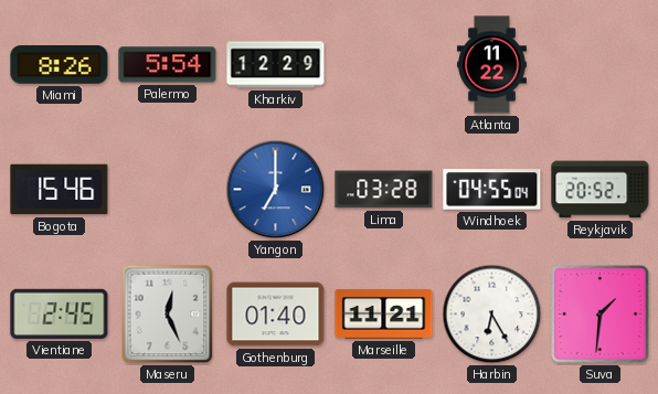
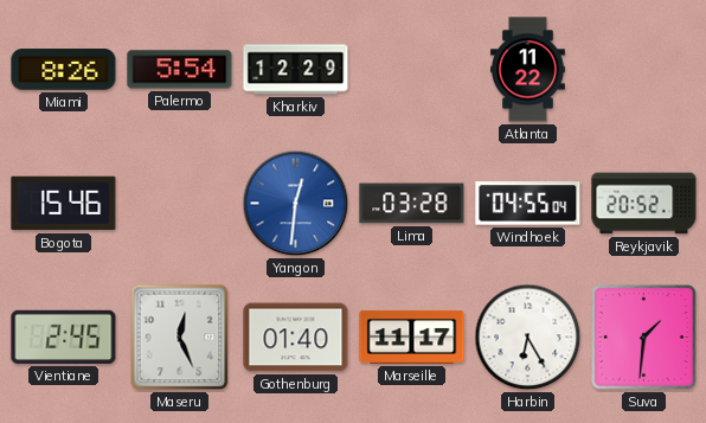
Yangon: 7:00 -> 12:31
Marseille: 11:21 -> 11:17
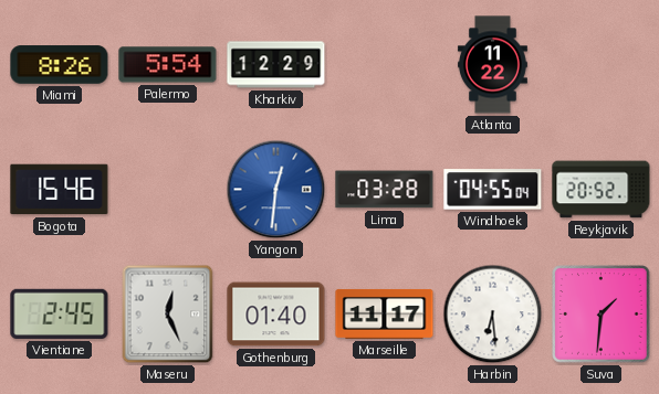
Harbin: 6:25 -> 6:29
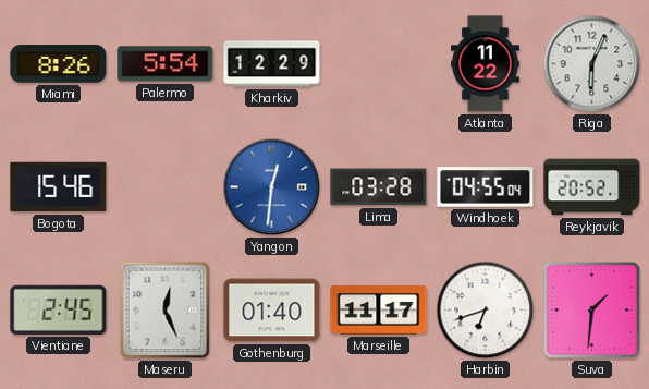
Riga: none -> 6:04
Harbin: 6:29 -> 6:42
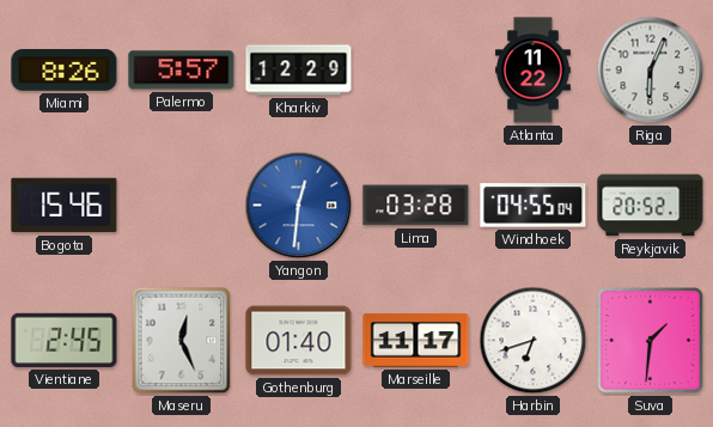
Palermo: 5:54 -> 5:57
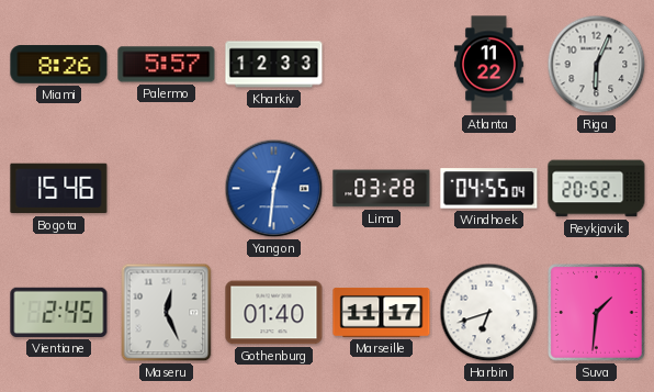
Kharkiv: 12:29 -> 12:33
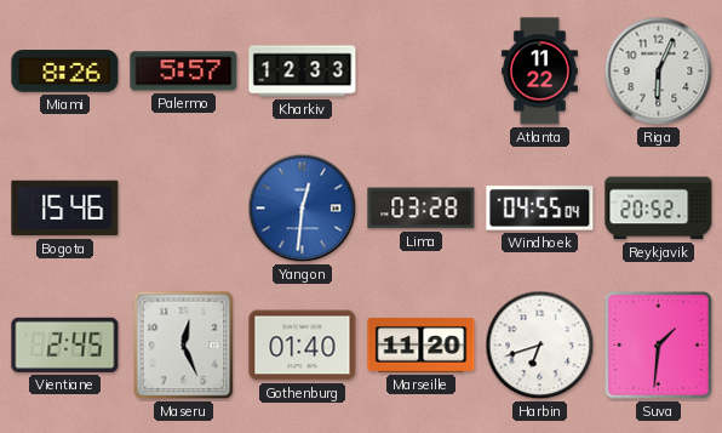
Marseille: 11:17 -> 11:20
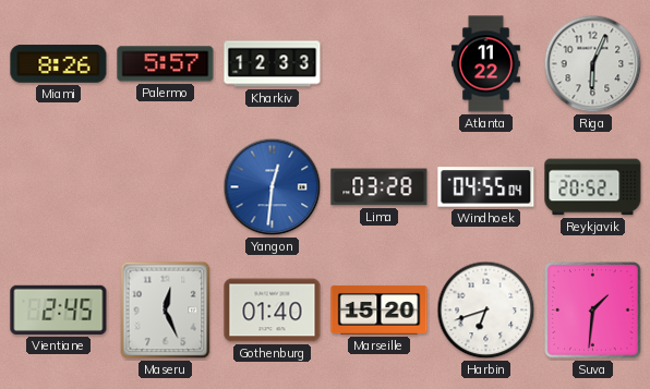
Bogota: 15:46 -> none
Marseille: 11:20 -> 15:20
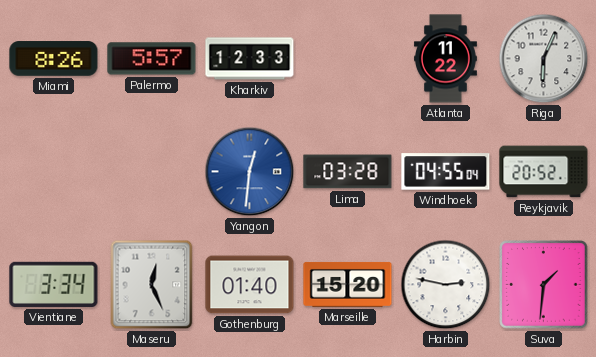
Vientiane: 2:45 -> 3:34
Harbin: 6:42 -> 2:47
